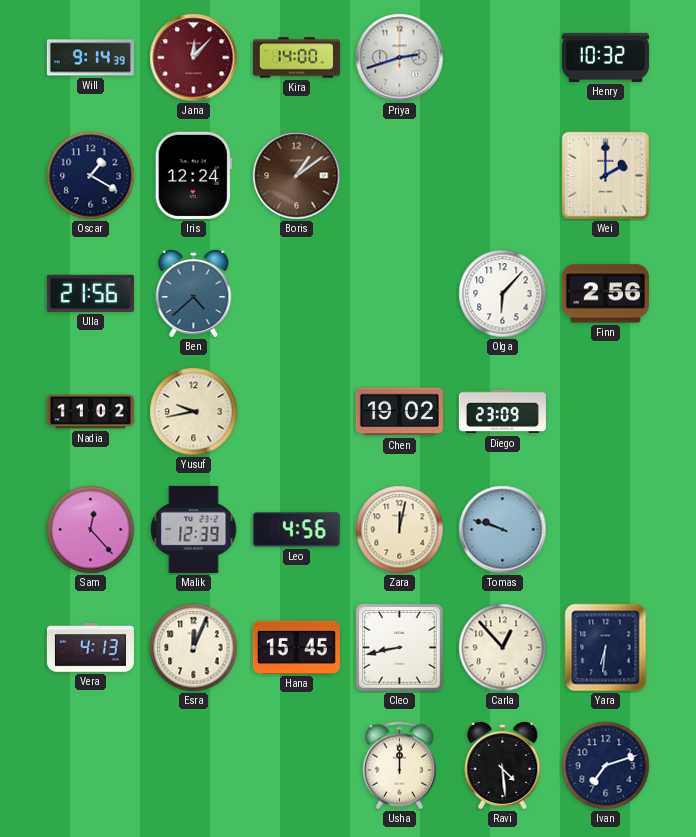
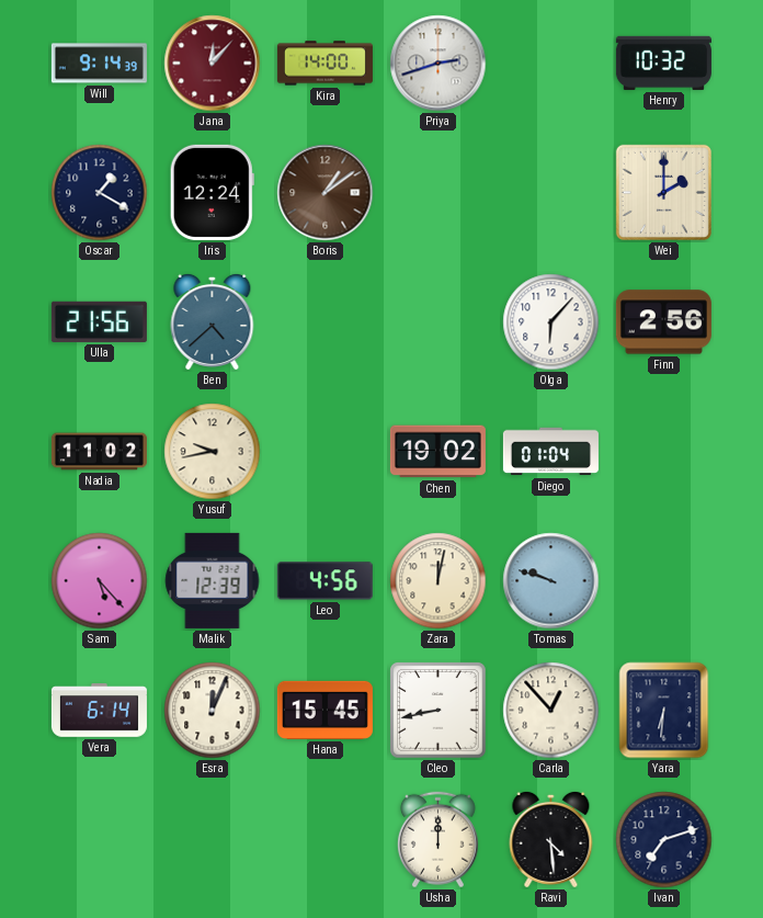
Diego: 23:09 -> 01:04
Sam: 12:23 -> 5:23
Vera: 4:13 -> 6:14
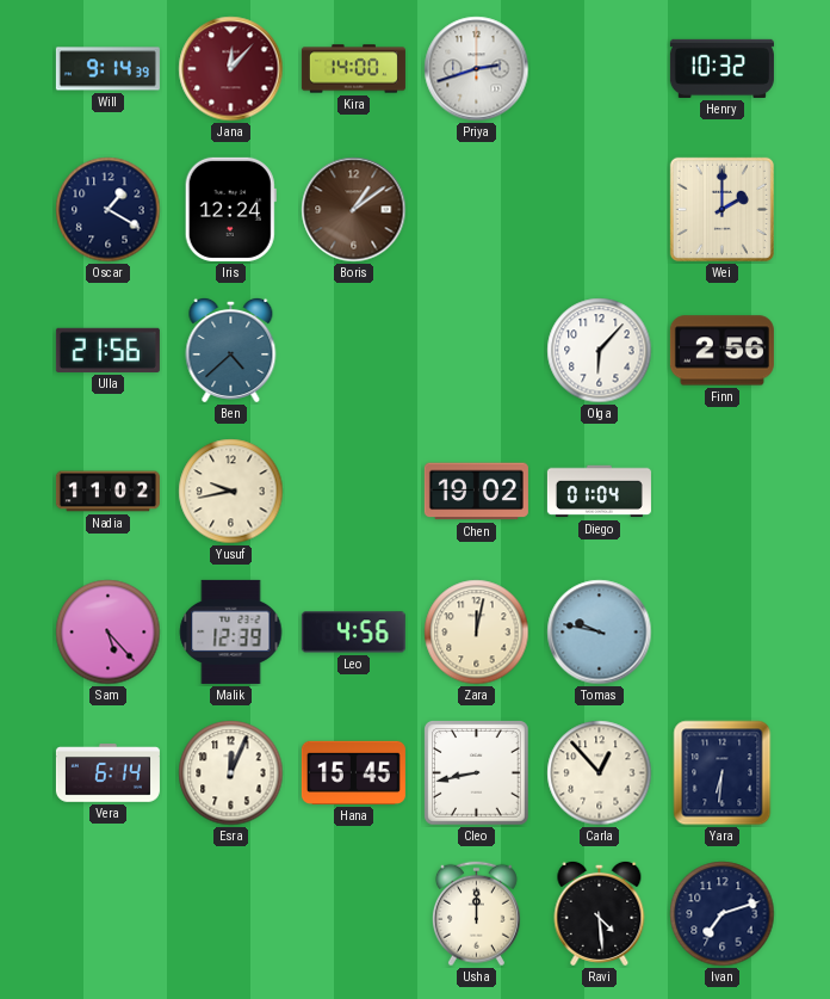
Tomas: 9:48 -> 9:47
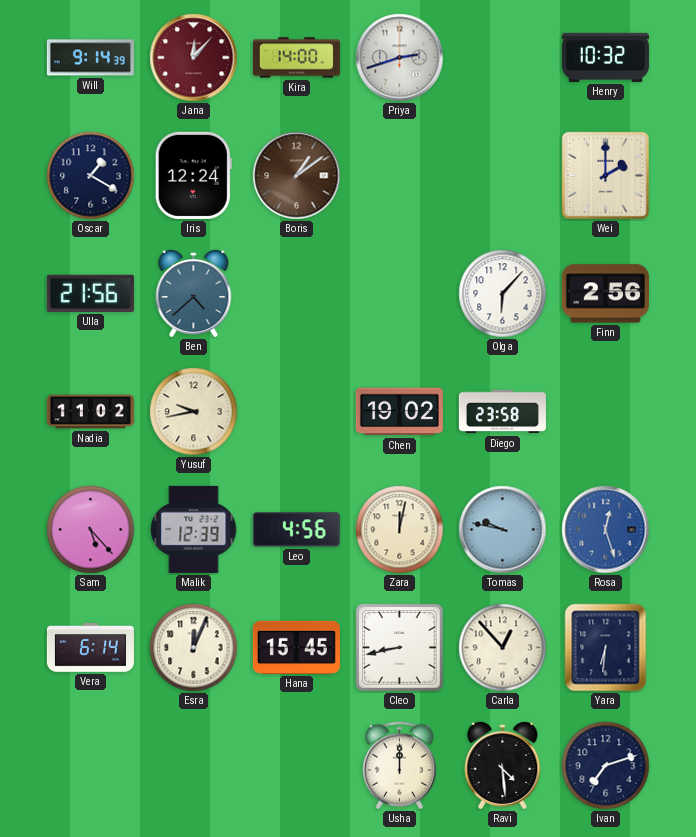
Diego: 01:04 -> 23:58
Rosa: none -> 12:27
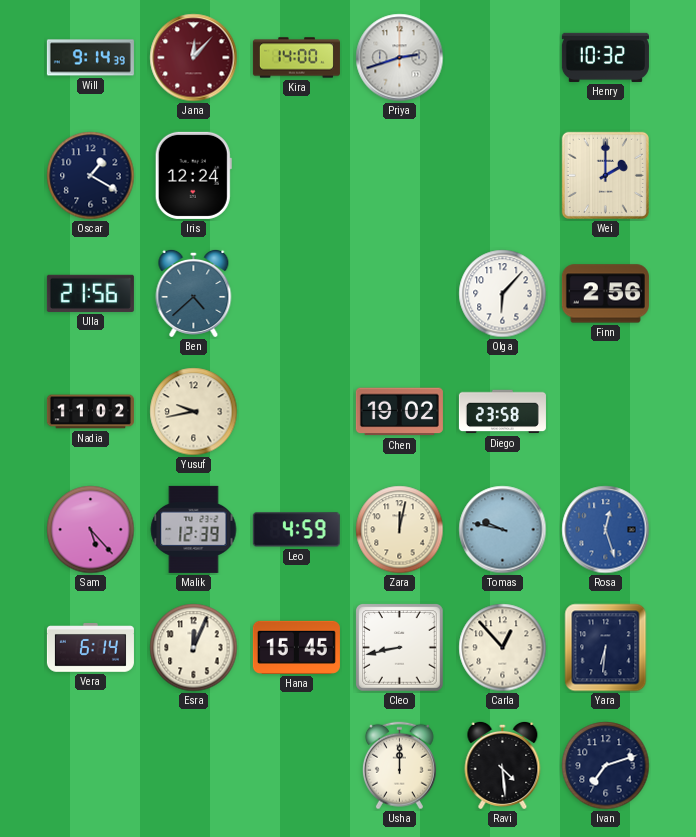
Boris: 1:09 -> none
Leo: 4:56 -> 4:59
